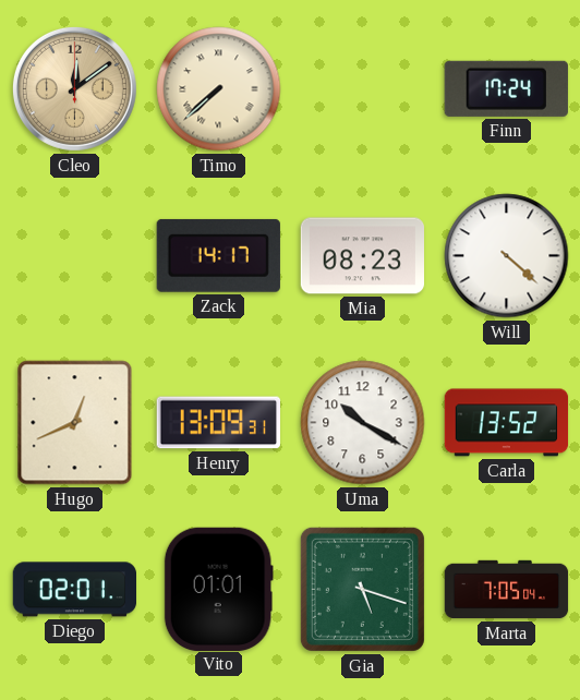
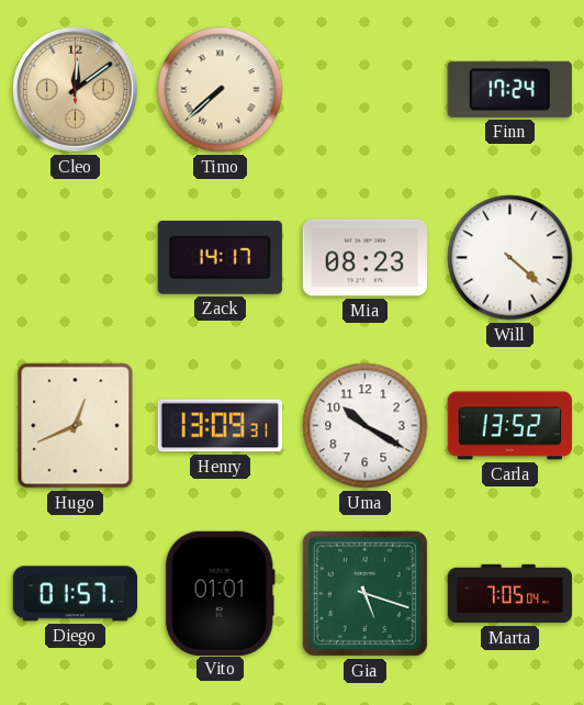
Diego: 02:01 -> 01:57
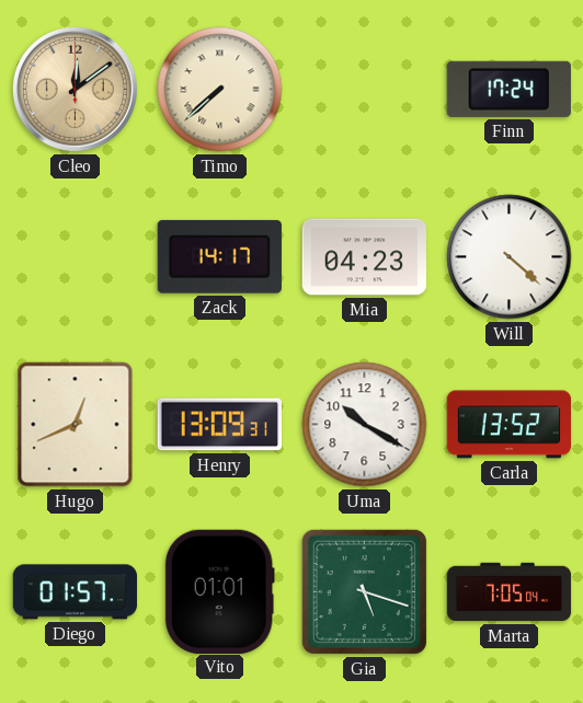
Mia: 08:23 -> 04:23
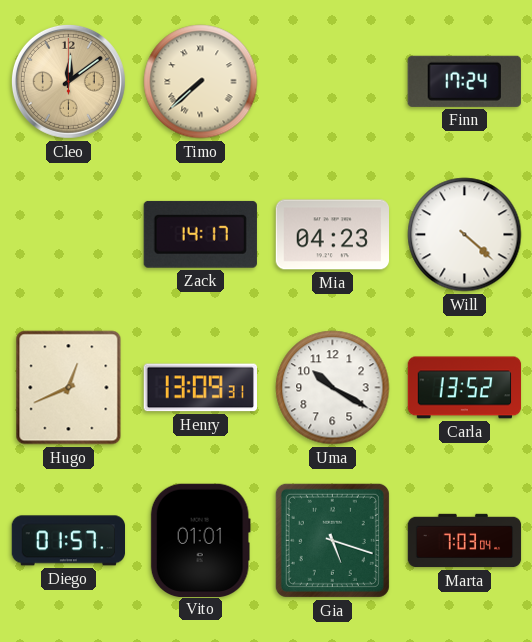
Marta: 7:05 -> 7:03
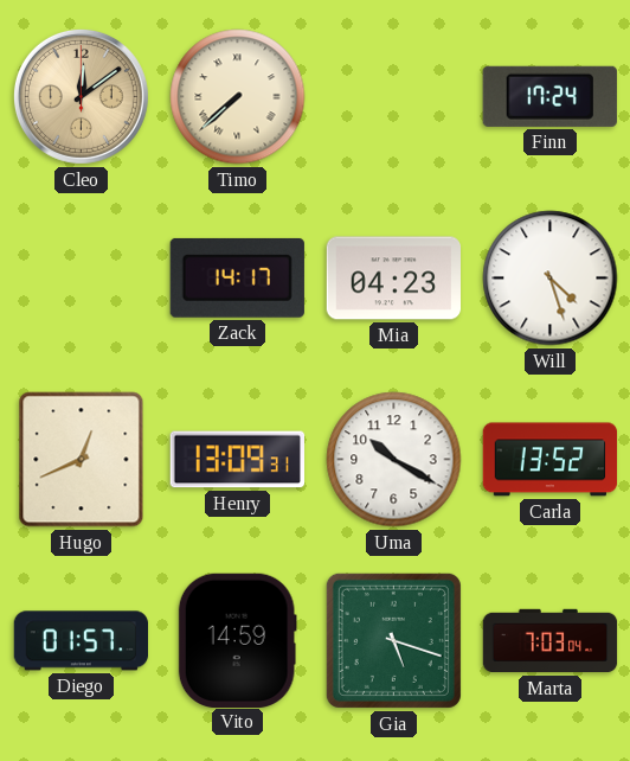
Will: 4:22 -> 4:27
Vito: 01:01 -> 14:59
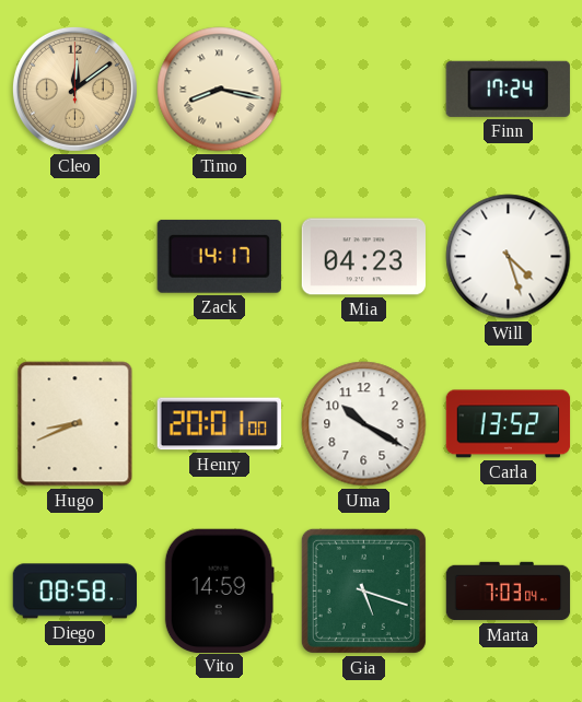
Timo: 7:38 -> 8:17
Hugo: 12:41 -> 8:41
Henry: 13:09 -> 20:01
Diego: 01:57 -> 08:58
